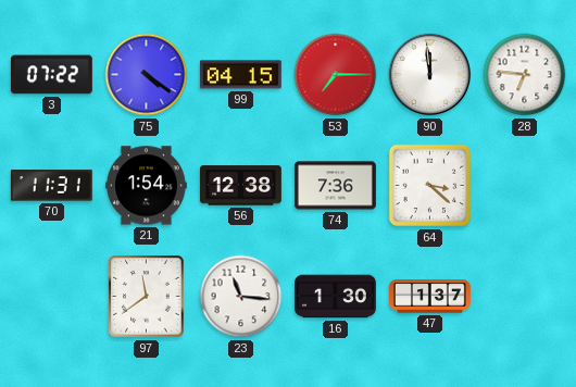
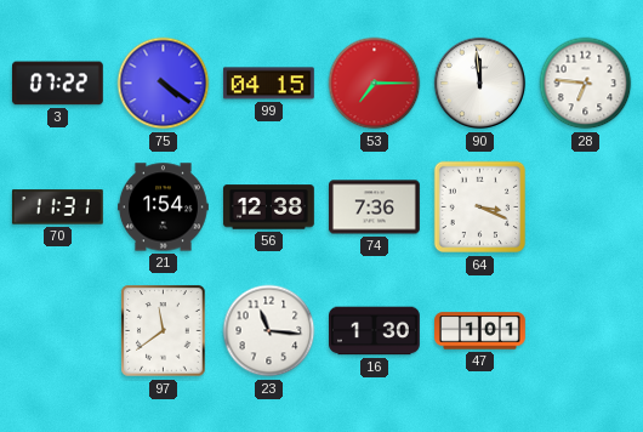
64: 3:22 -> 3:19
47: 1:37 -> 1:01
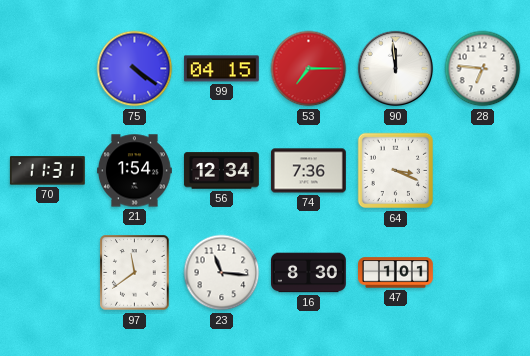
3: 07:22 -> none
56: 12:38 -> 12:34
16: 1:30 -> 8:30
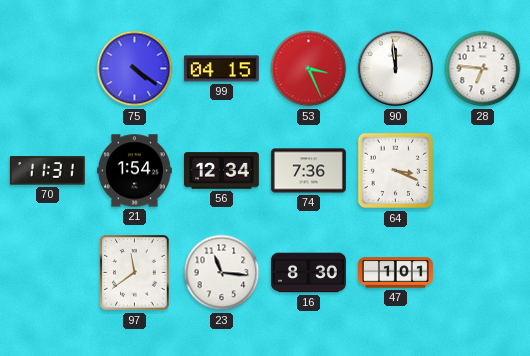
53: 7:15 -> 3:26
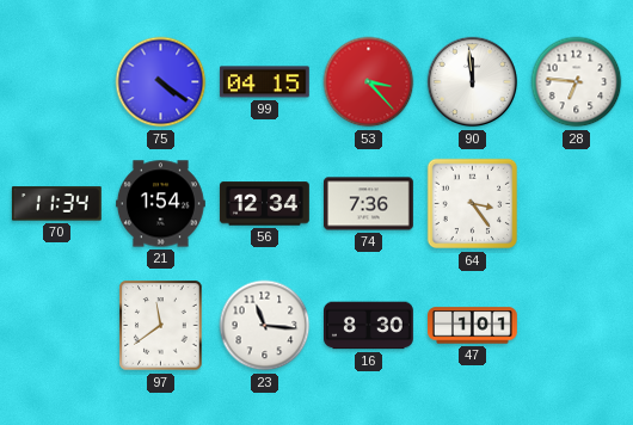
53: 3:26 -> 3:23
70: 11:31 -> 11:34
64: 3:19 -> 3:24
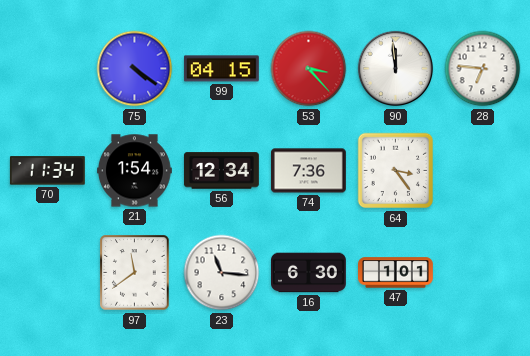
16: 8:30 -> 6:30
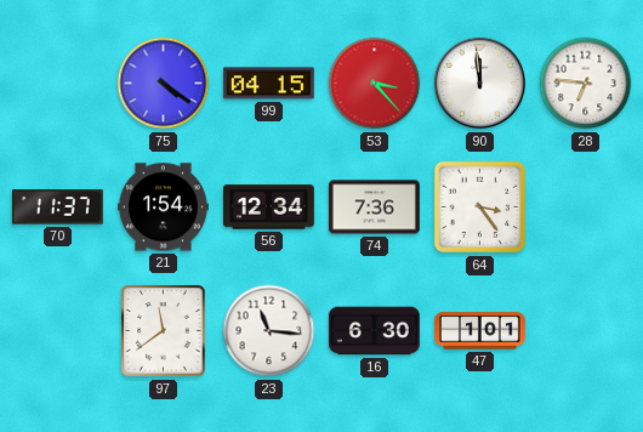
70: 11:34 -> 11:37
